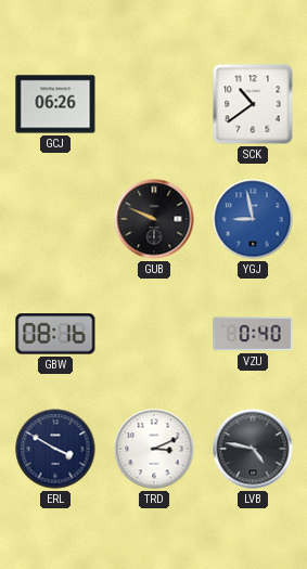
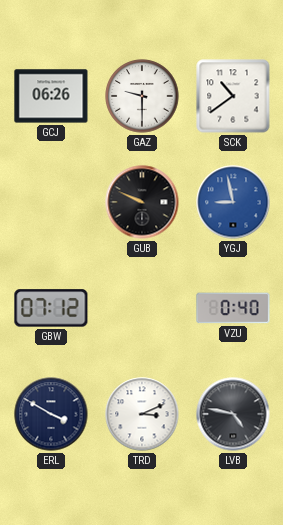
GAZ: none -> 9:30
GBW: 08:16 -> 07:12
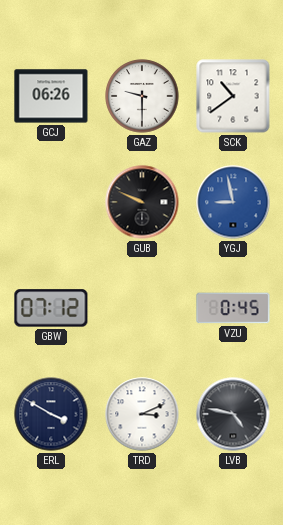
VZU: 0:40 -> 0:45
